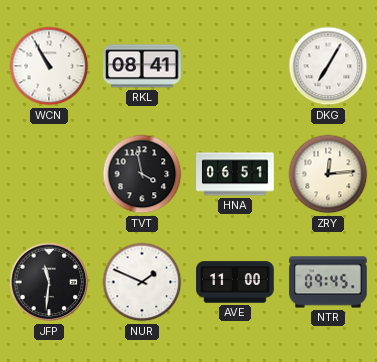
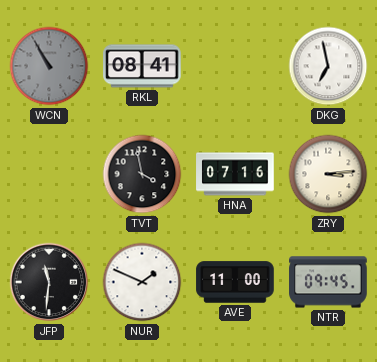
WCN dial: white -> grey
DKG: 7:05 -> 6:58
HNA: 06:51 -> 07:16
ZRY: 12:14 -> 3:14
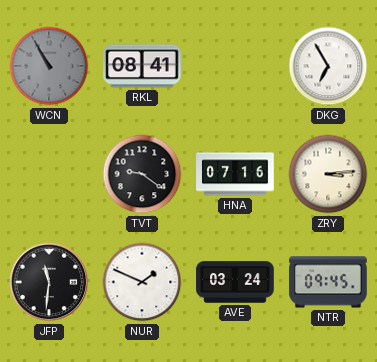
DKG: 6:58 -> 6:55
TVT: 3:58 -> 9:21
AVE: 11:00 -> 03:24
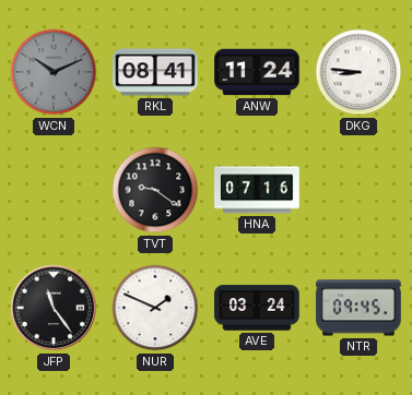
WCN: 10:55 -> 10:11
ANW: none -> 11:24
DKG: 6:55 -> 8:46
ZRY: 3:14 -> none
JFP: 11:31 -> 11:24
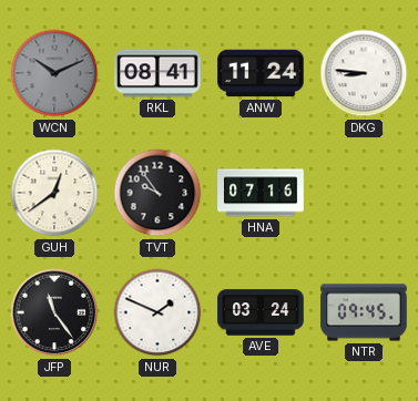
GUH: none -> 12:39
TVT: 9:21 -> 9:54
